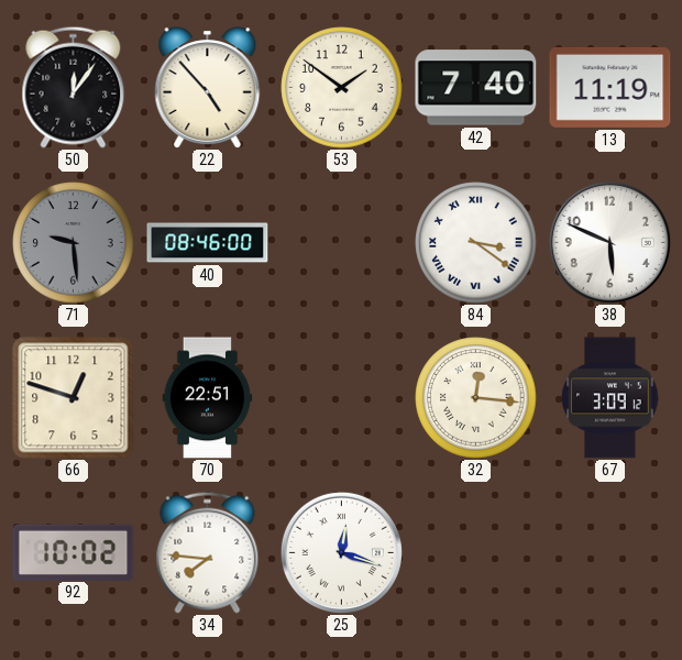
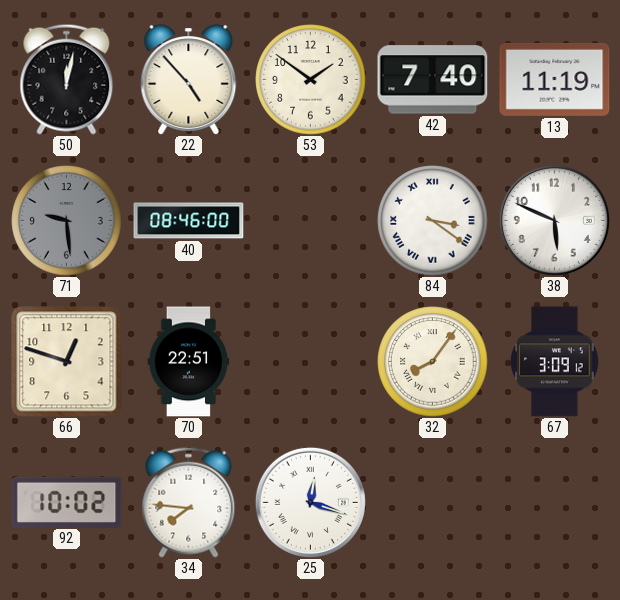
50: 12:06 -> 12:02
32: 12:16 -> 8:06
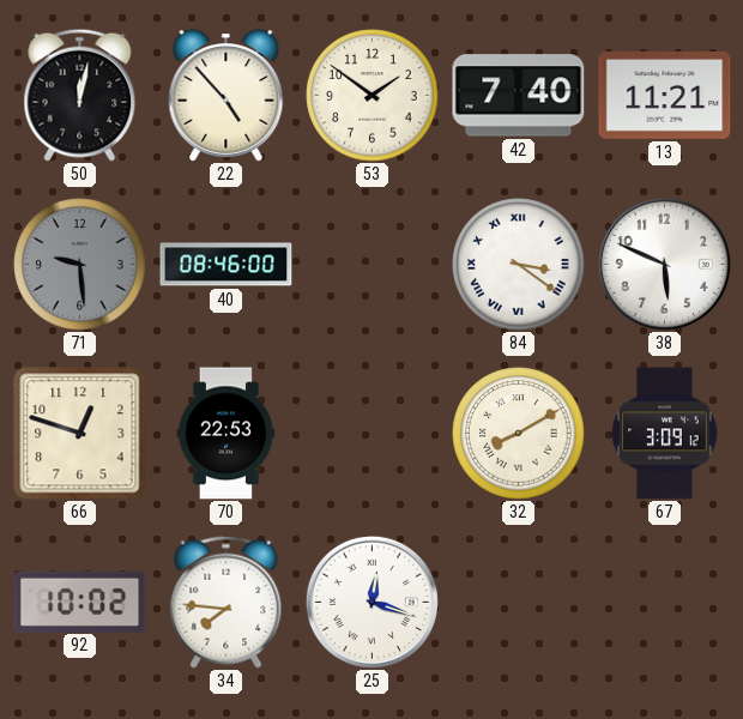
13: 11:19 -> 11:21
70: 22:51 -> 22:53
32: 8:06 -> 8:10
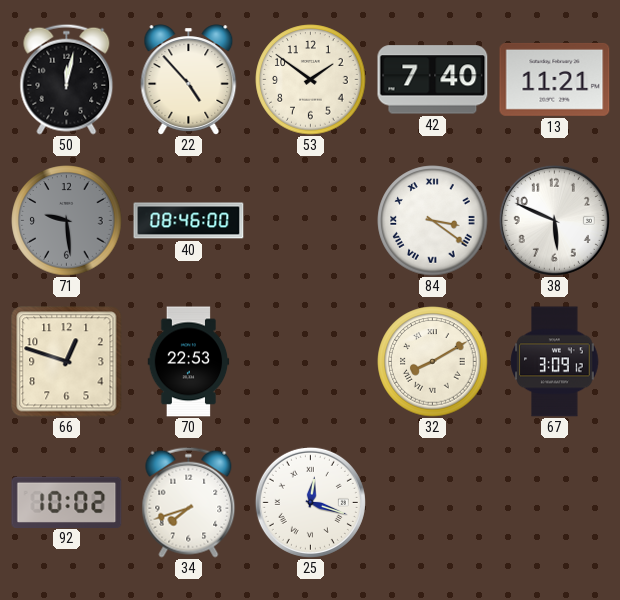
34: 7:46 -> 7:42
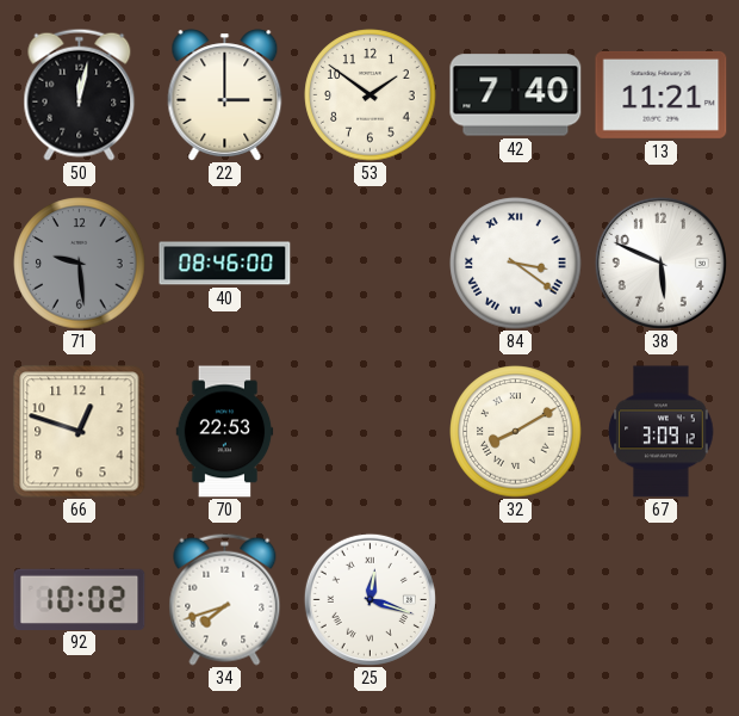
22: 4:53 -> 3:00
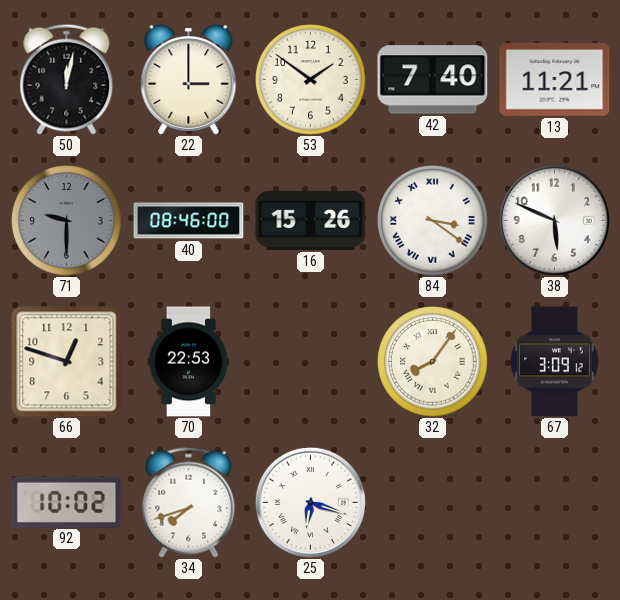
71: 9:29 -> 9:30
16: none -> 15:26
32: 8:10 -> 8:06
25: 12:18 -> 6:18
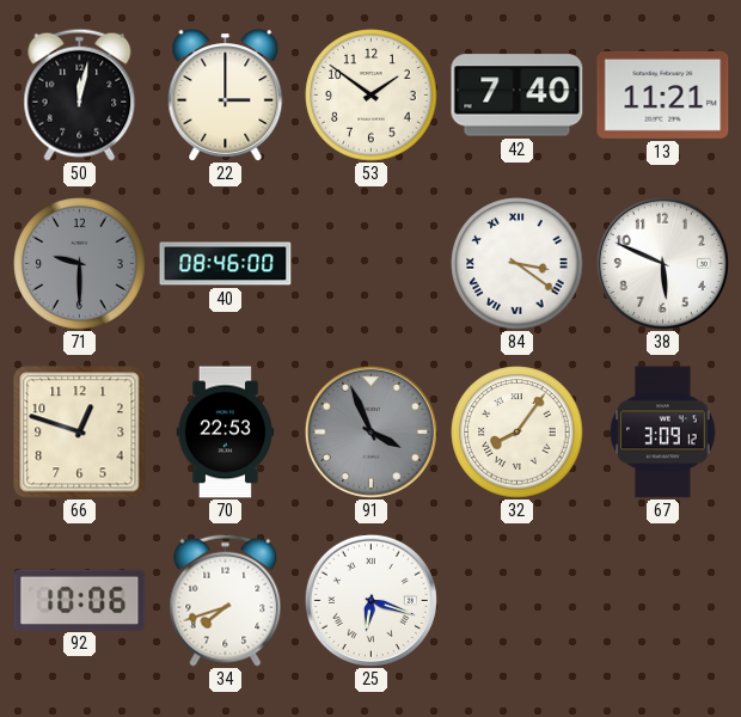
16: 15:26 -> none
91: none -> 3:56
92: 10:02 -> 10:06
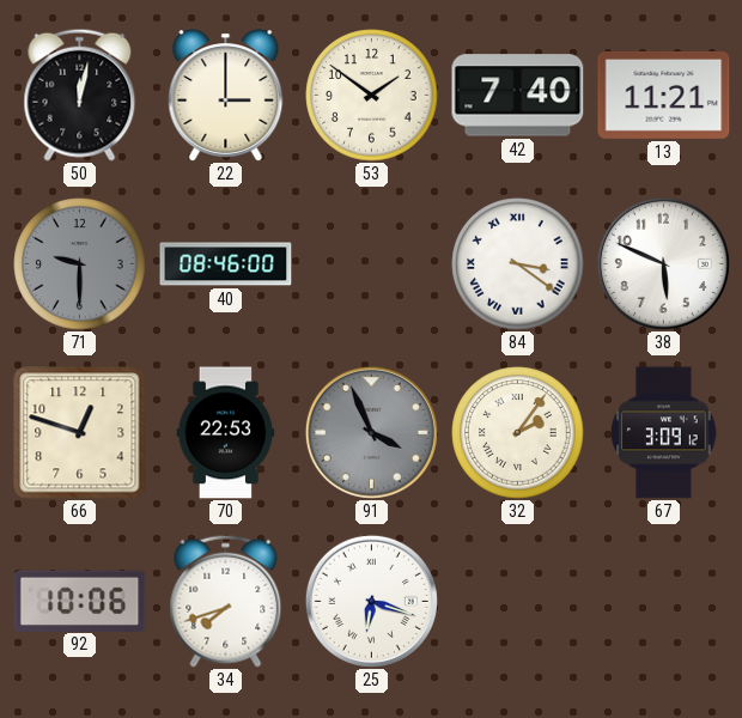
32: 8:06 -> 2:06
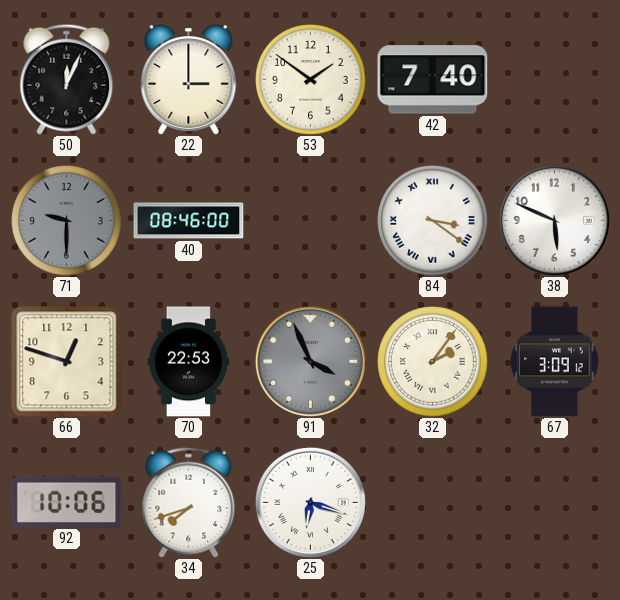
50: 12:02 -> 12:04
13: 11:21 -> none
